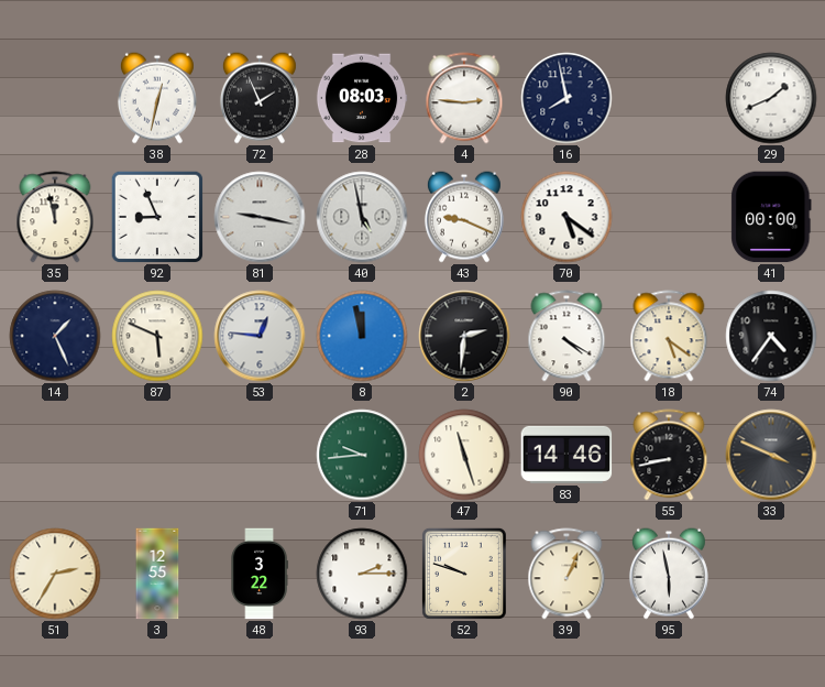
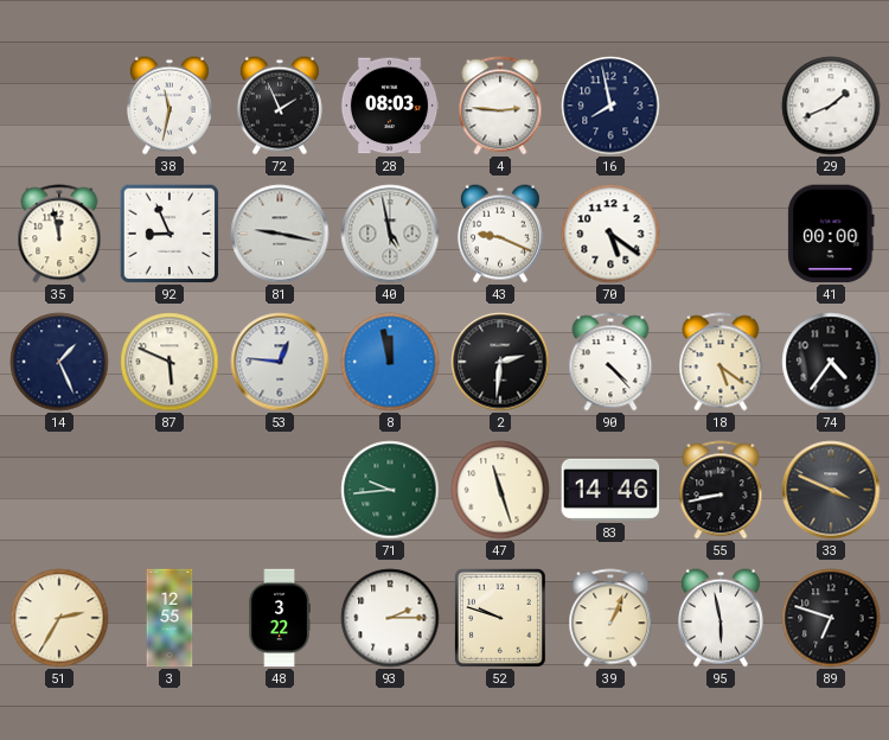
38: 12:32 -> 11:32
90: 4:20 -> 4:23
89: none -> 6:48
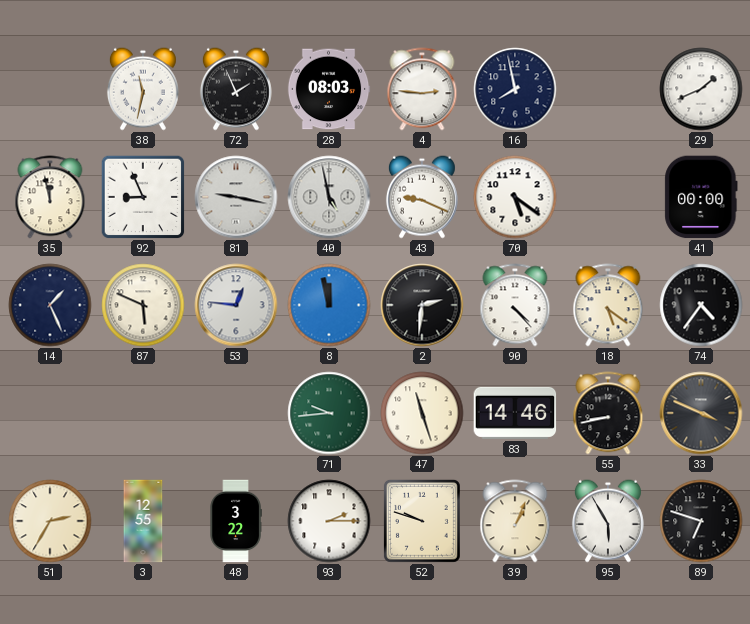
95: 5:58 -> 5:55
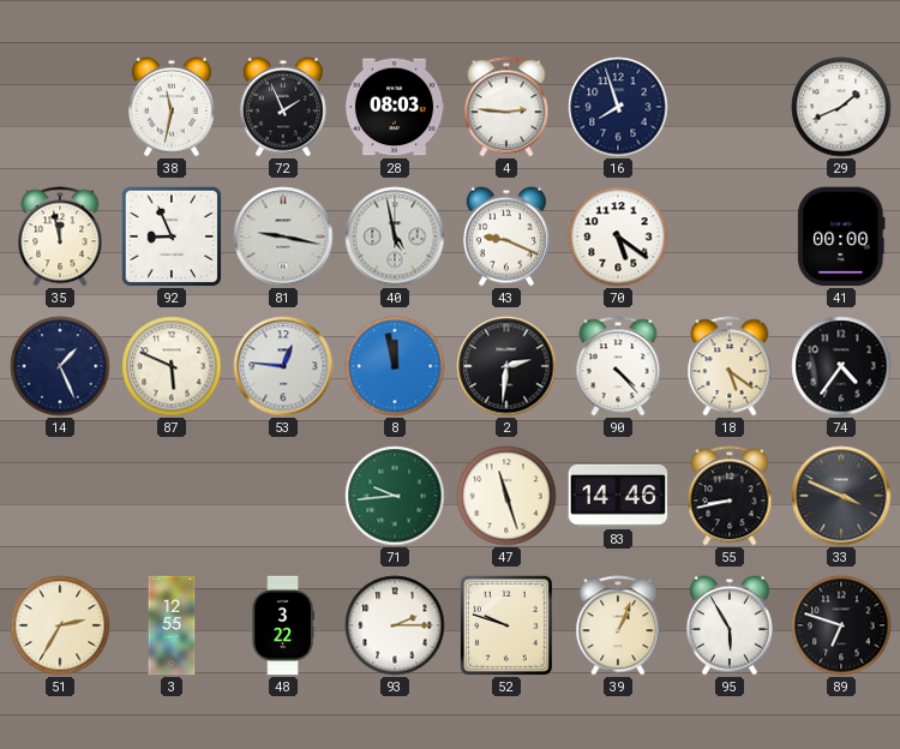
16: 7:58 -> 7:57
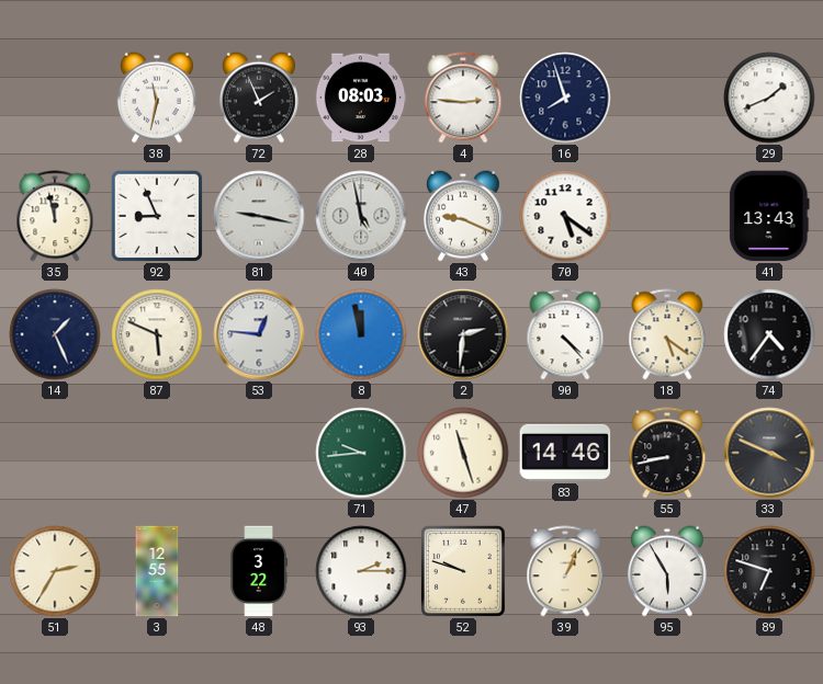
41: 00:00 -> 13:43
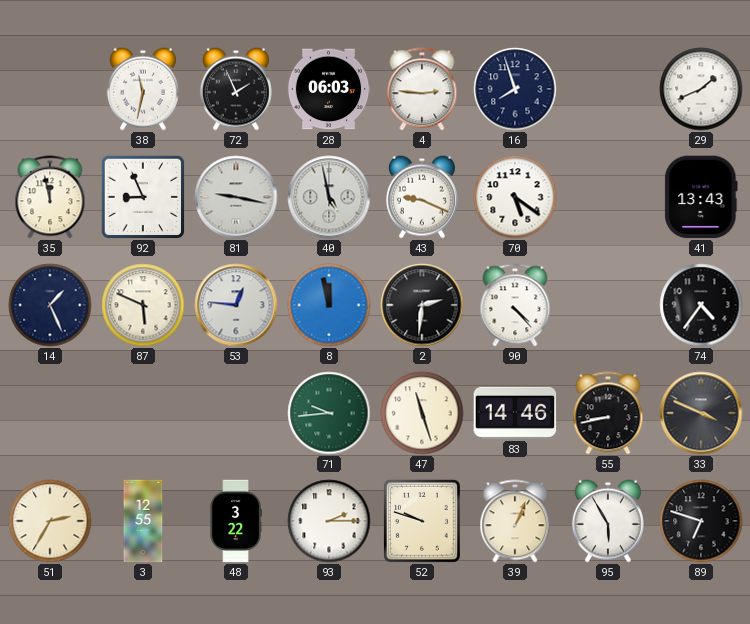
28: 08:03 -> 06:03
18: 5:21 -> none
